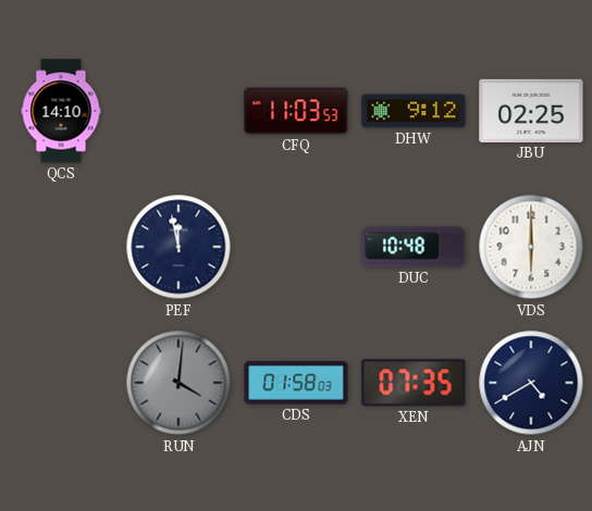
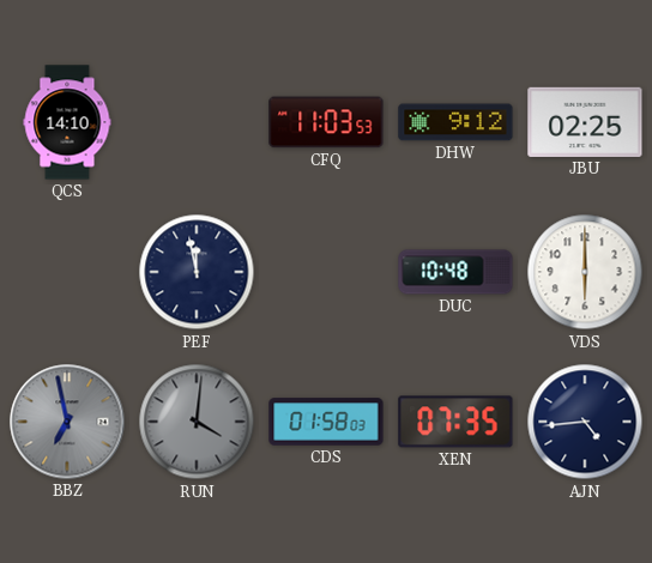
BBZ: none -> 6:58
AJN: 4:40 -> 4:44
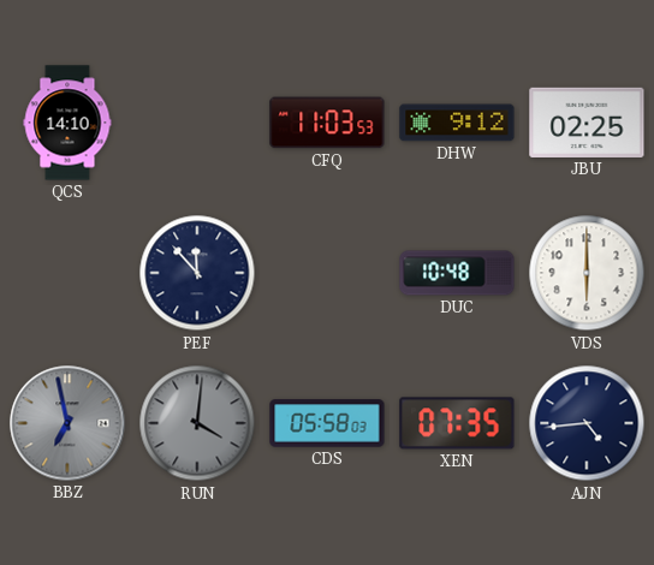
PEF: 11:58 -> 11:53
CDS: 01:58 -> 05:58
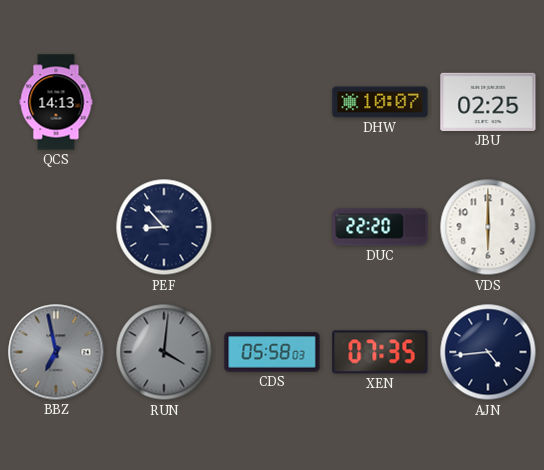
QCS: 14:10 -> 14:13
CFQ: 11:03 -> none
DHW: 9:12 -> 10:07
PEF: 11:53 -> 8:53
DUC: 10:48 -> 22:20
